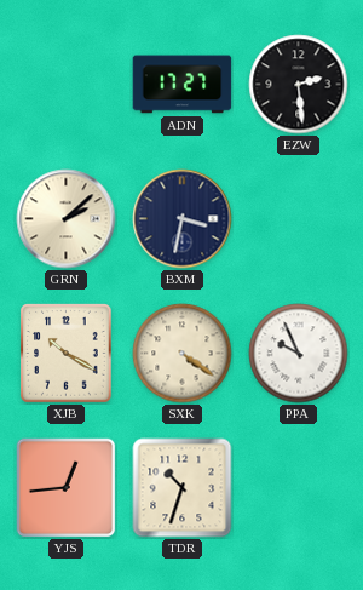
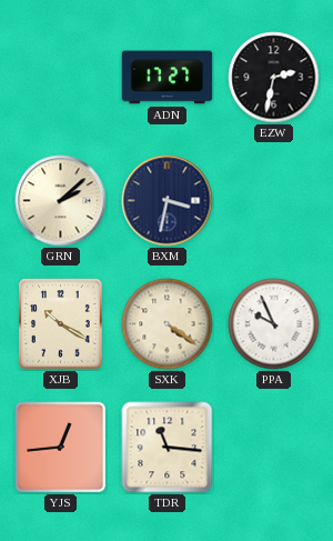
EZW: 2:29 -> 2:32
TDR: 10:33 -> 11:16
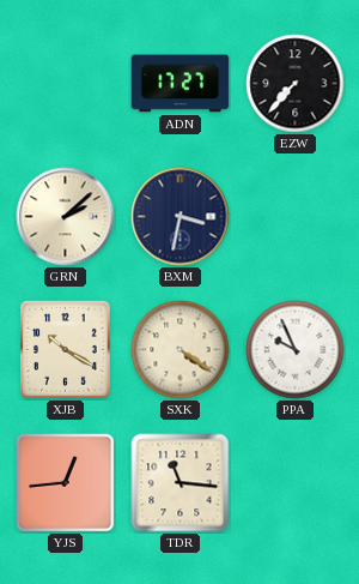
EZW: 2:32 -> 7:37
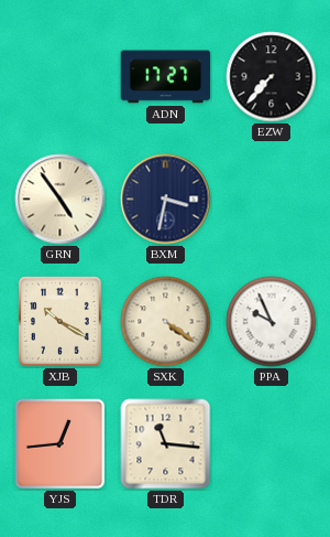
GRN: 2:08 -> 4:54
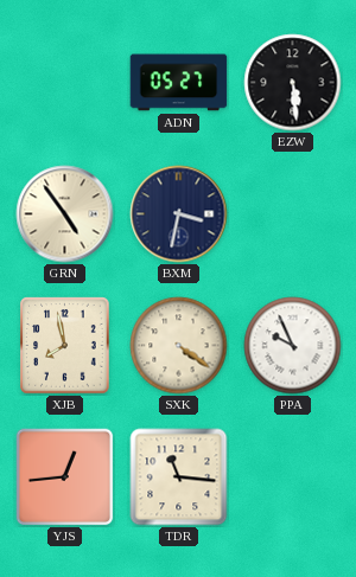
ADN: 17:27 -> 05:27
EZW: 7:37 -> 5:29
XJB: 10:20 -> 7:58
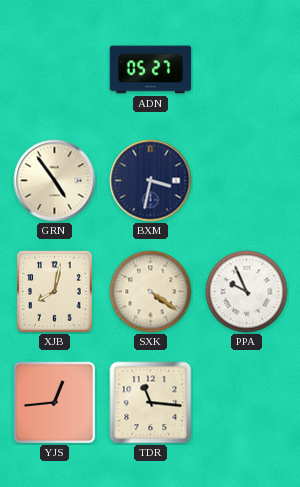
EZW: 5:29 -> none
XJB: 7:58 -> 8:02
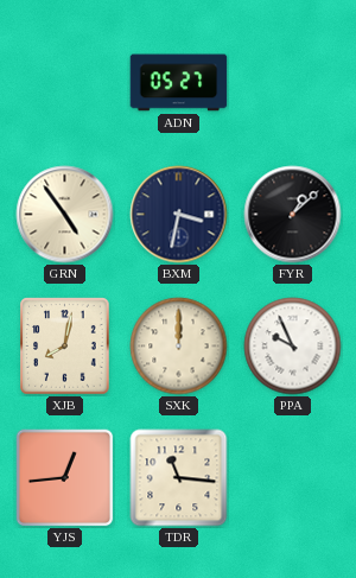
FYR: none -> 1:08
SXK: 4:21 -> 12:00
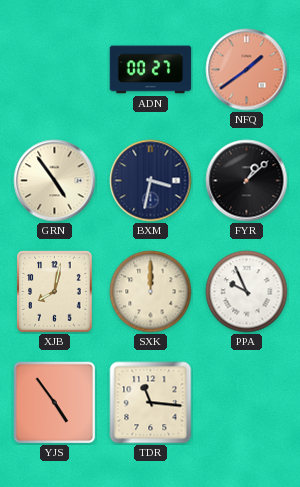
ADN: 05:27 -> 00:27
NFQ: none -> 1:39
YJS: 12:44 -> 4:54
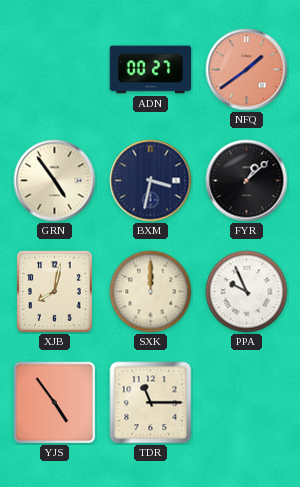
TDR: 11:16 -> 11:15
